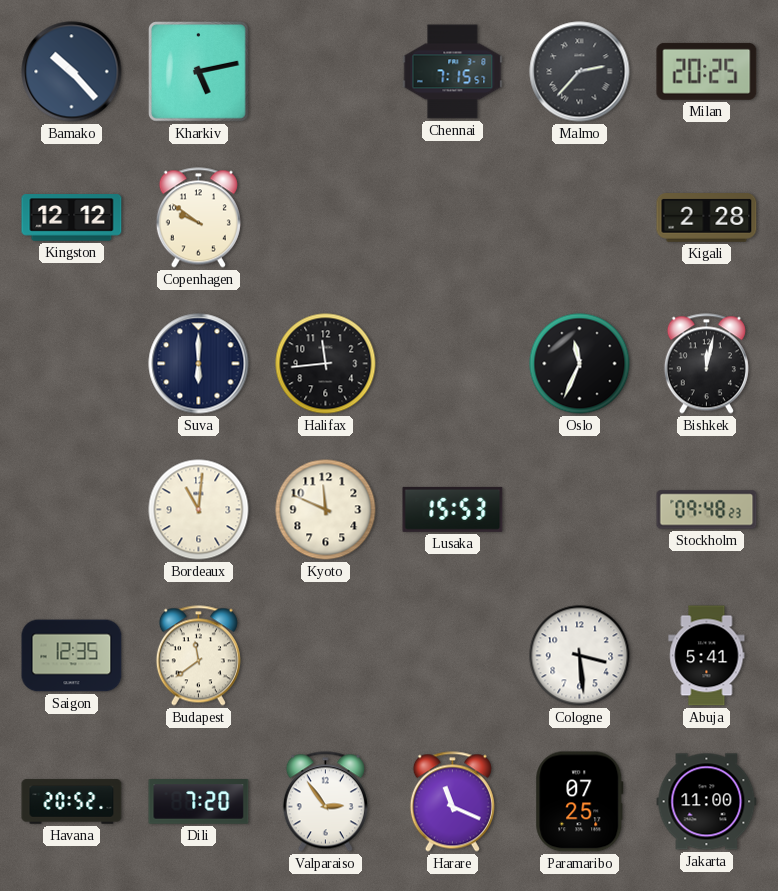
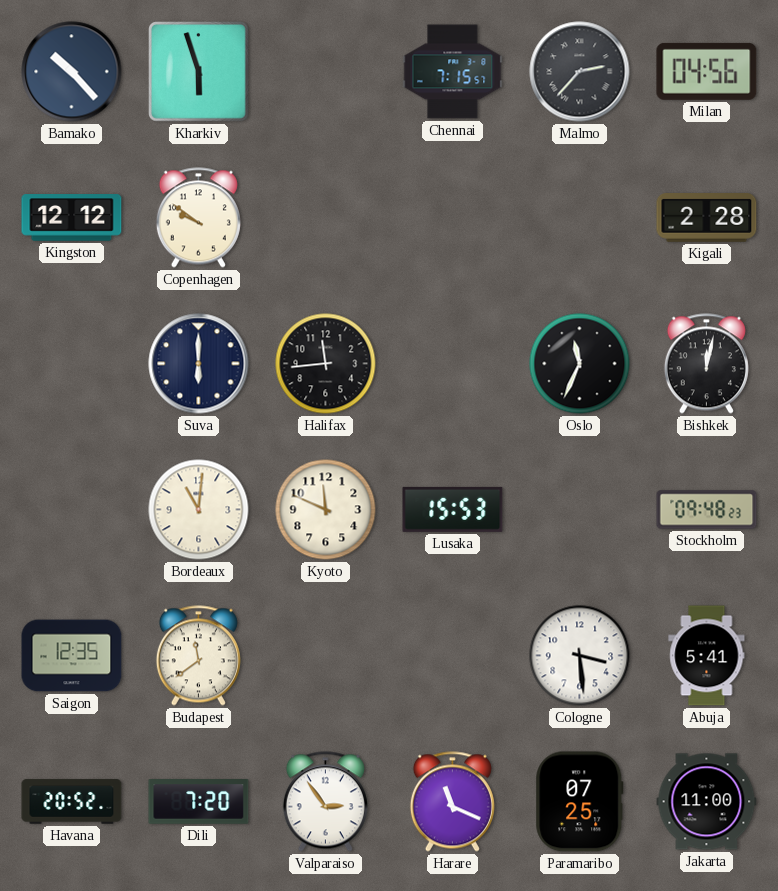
Kharkiv: 5:13 -> 5:57
Milan: 20:25 -> 04:56
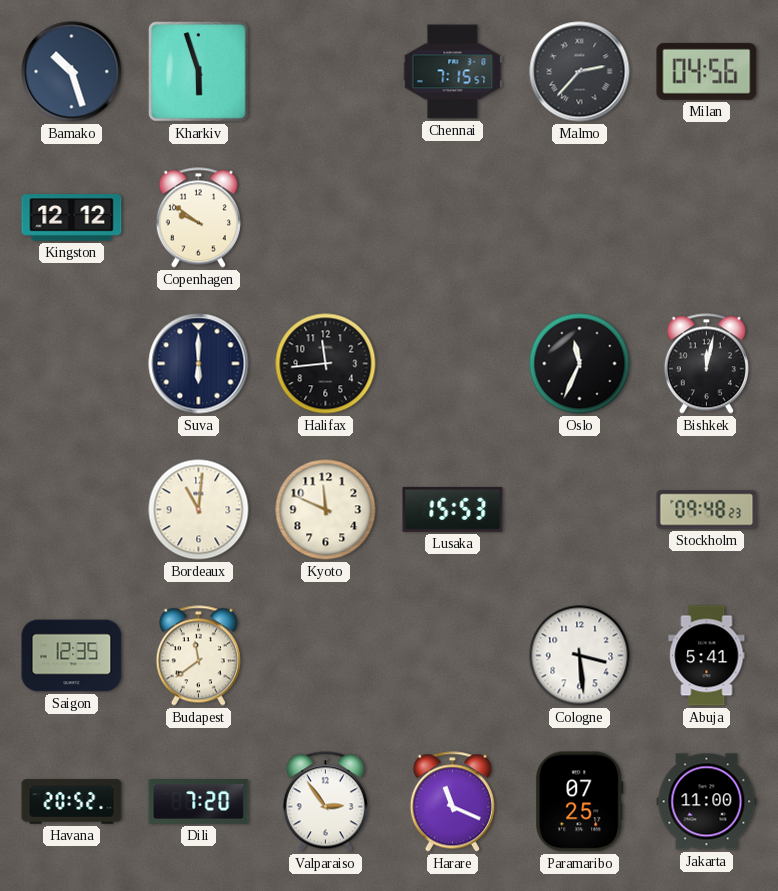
Bamako: 10:23 -> 10:27
Kigali: 2:28 -> none
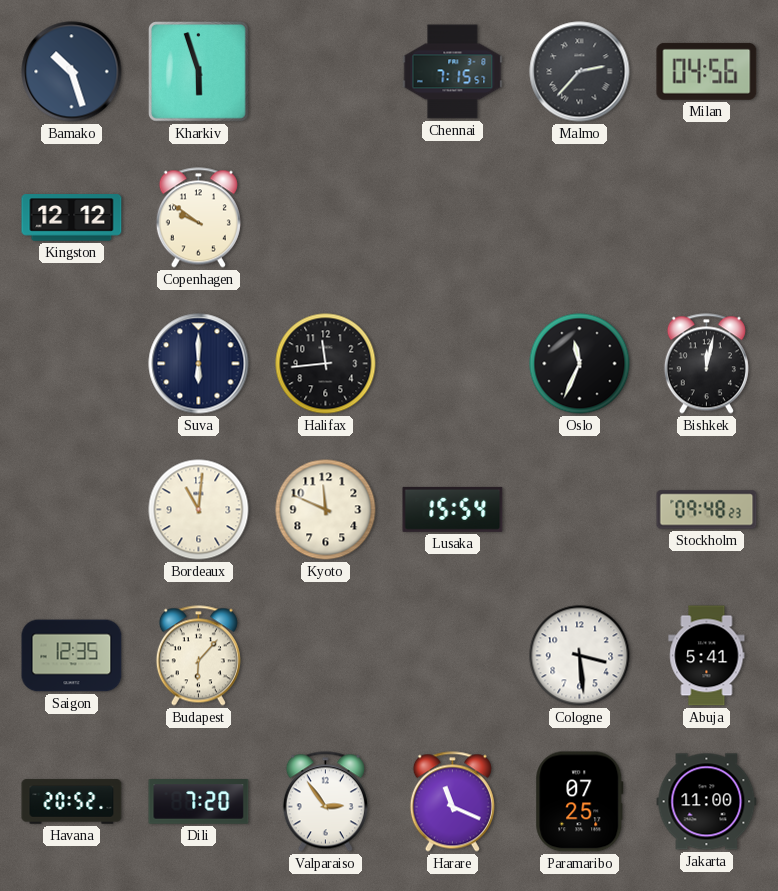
Lusaka: 15:53 -> 15:54
Budapest: 11:39 -> 6:07
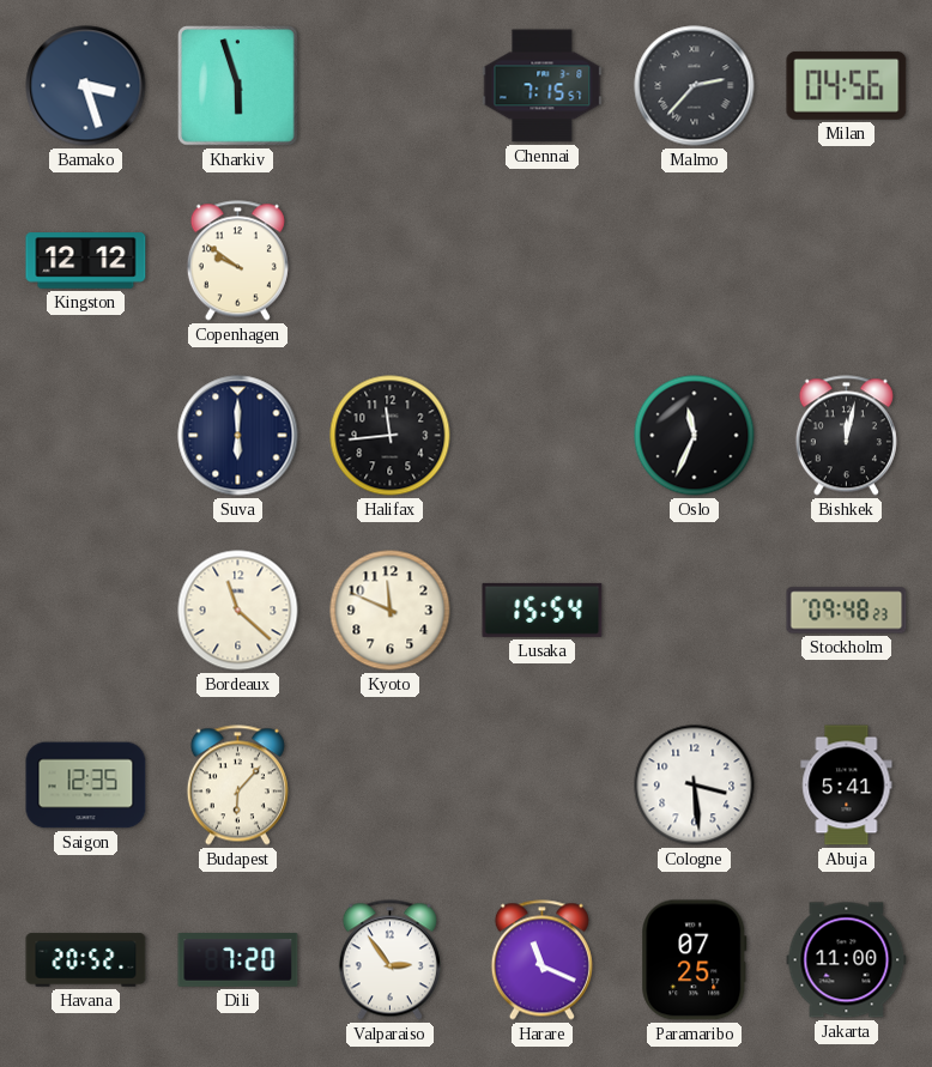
Bamako: 10:27 -> 3:27
Bordeaux: 11:01 -> 11:22
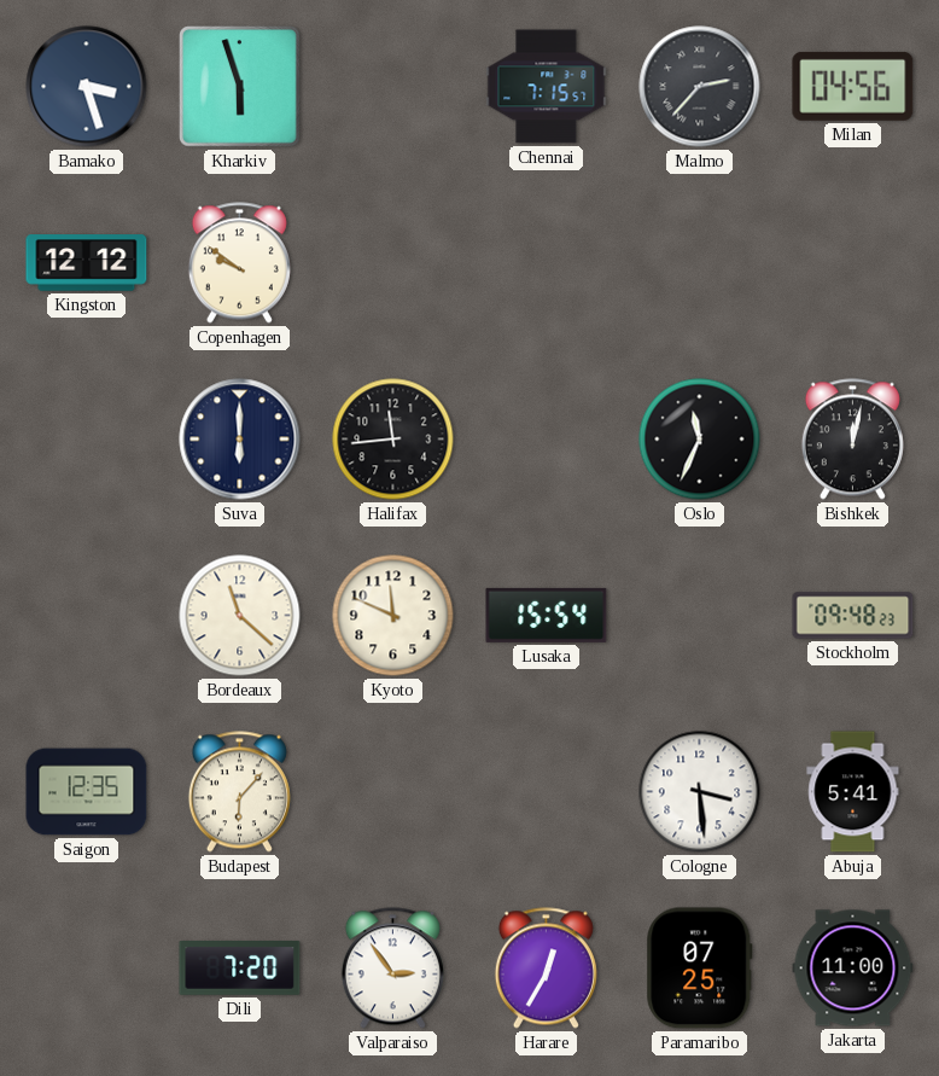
Havana: 20:52 -> none
Harare: 11:19 -> 12:35
